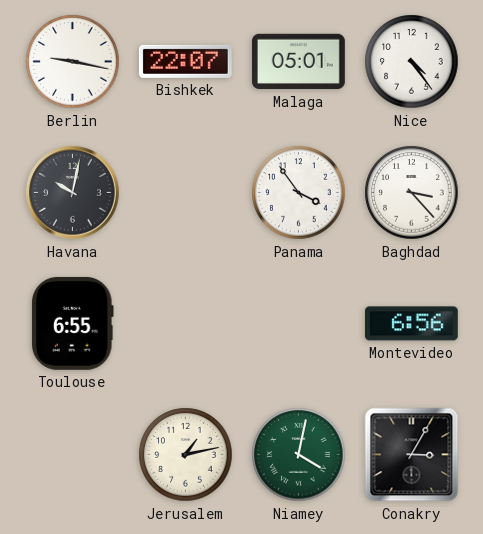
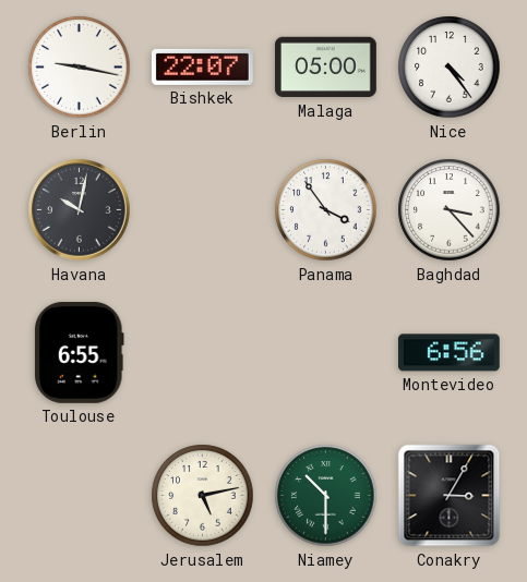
Malaga: 05:01 -> 05:00
Jerusalem: 1:13 -> 5:13
Niamey: 4:02 -> 10:30
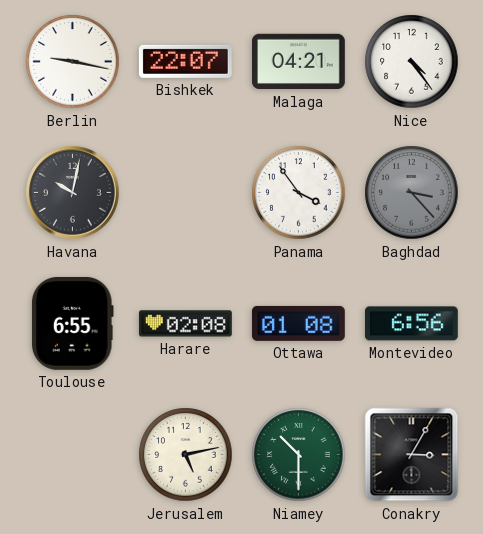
Malaga: 05:00 -> 04:21
Baghdad dial: white -> grey
Harare: none -> 02:08
Ottawa: none -> 01:08
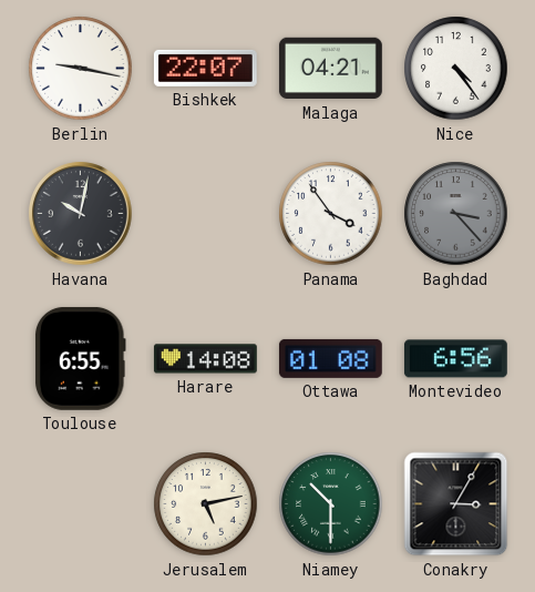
Harare: 02:08 -> 14:08
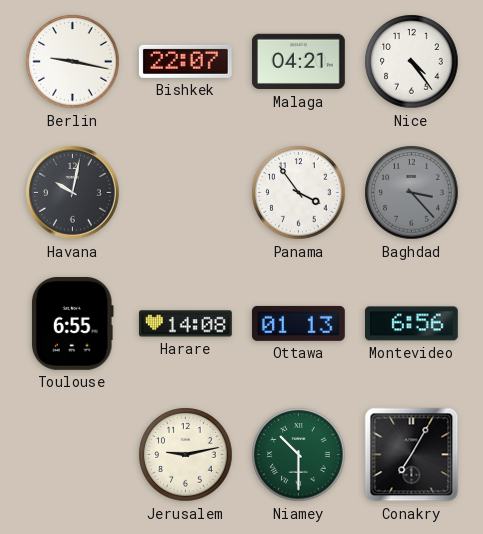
Ottawa: 01:08 -> 01:13
Jerusalem: 5:13 -> 9:13
Conakry: 3:05 -> 7:05
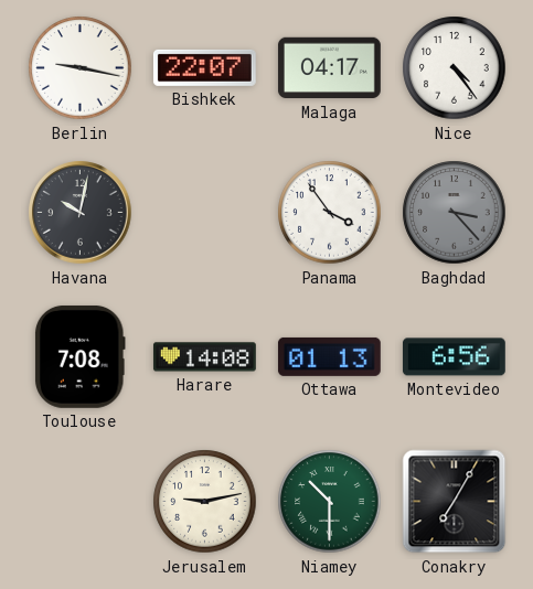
Malaga: 04:21 -> 04:17
Toulouse: 6:55 -> 7:08
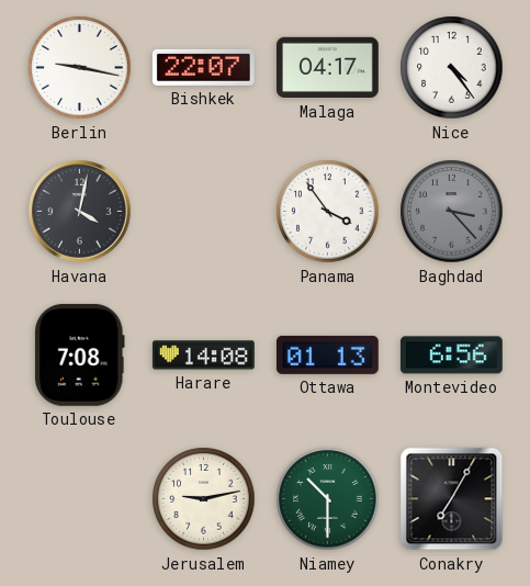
Havana: 10:02 -> 4:02
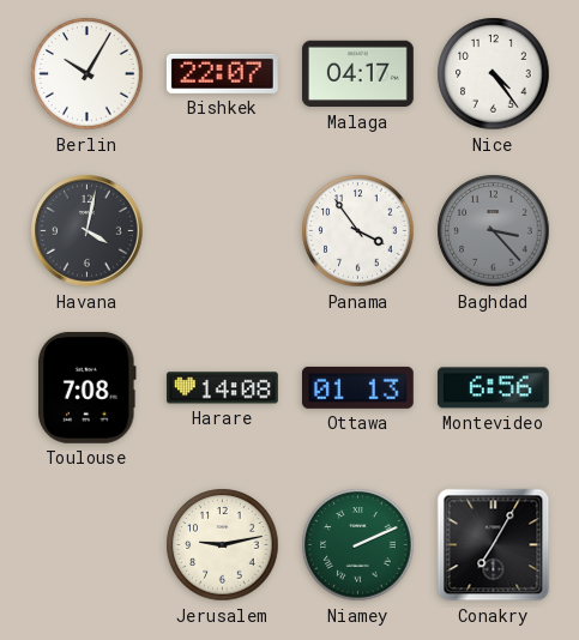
Berlin: 9:17 -> 10:05
Niamey: 10:30 -> 2:11
